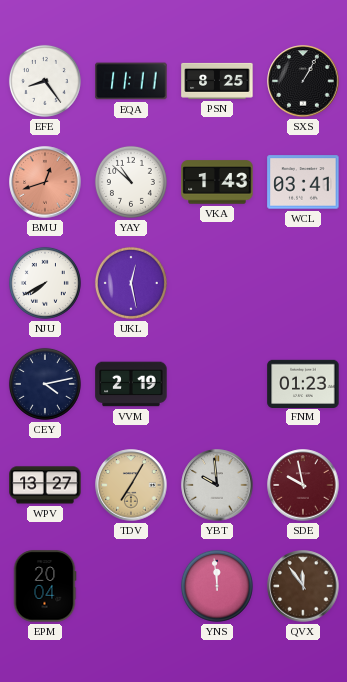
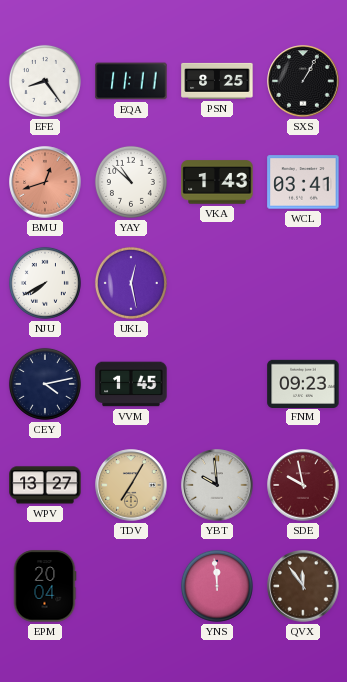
VVM: 2:19 -> 1:45
FNM: 01:23 -> 09:23
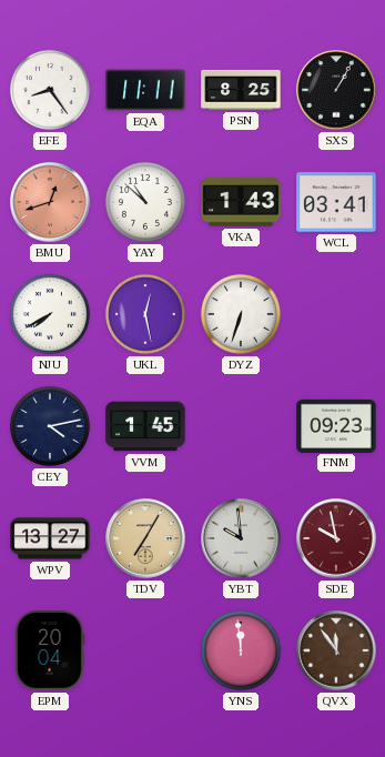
DYZ: none -> 6:33
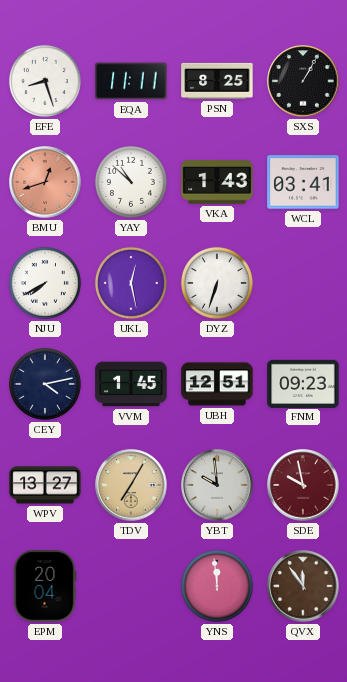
EFE: 8:24 -> 8:27
UBH: none -> 12:51
